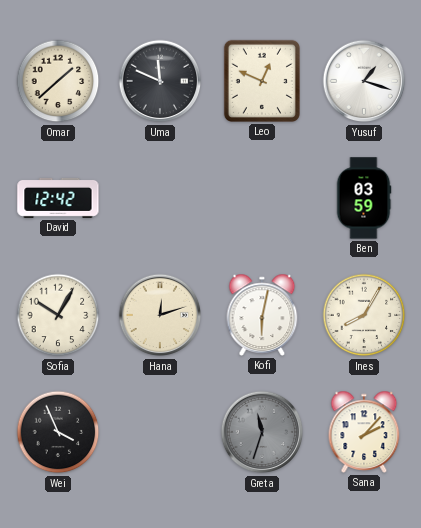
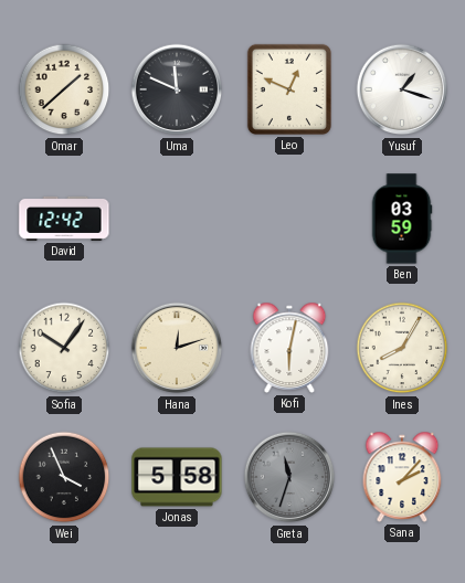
Sofia: 10:05 -> 10:06
Jonas: none -> 5:58
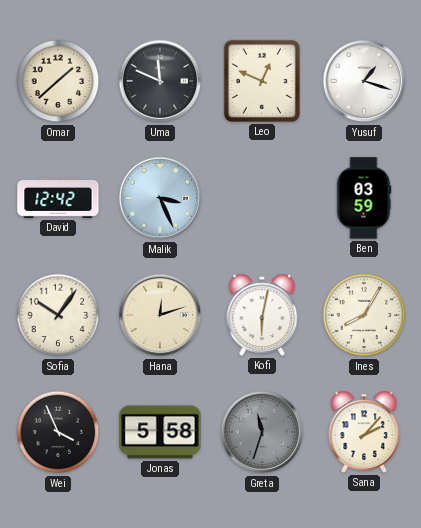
Malik: none -> 3:26
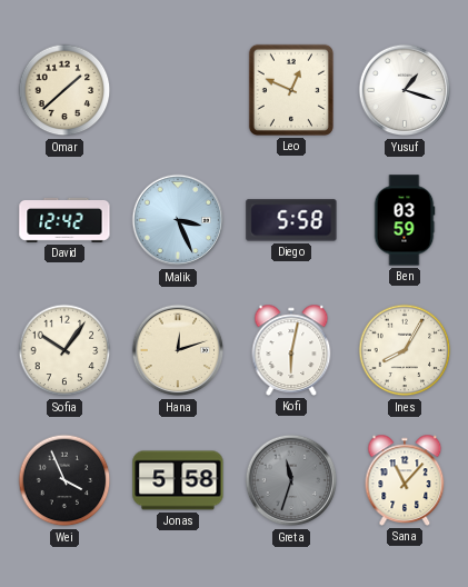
Uma: 11:49 -> none
Diego: none -> 5:58
Sana: 2:07 -> 11:07
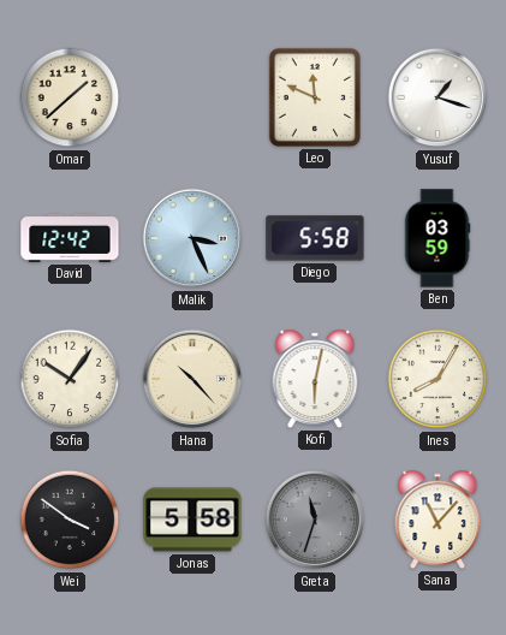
Leo: 12:49 -> 11:49
Hana: 12:12 -> 10:23
Wei: 3:56 -> 3:51
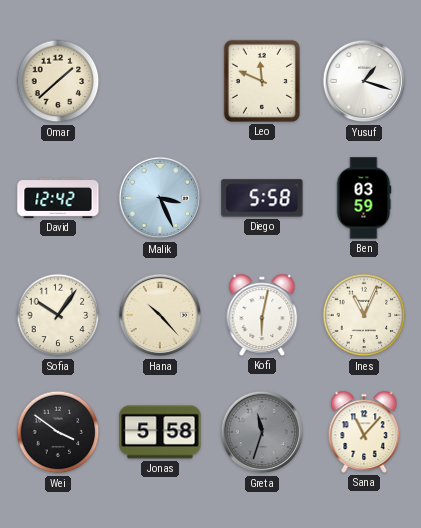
Ines: 8:05 -> 11:04
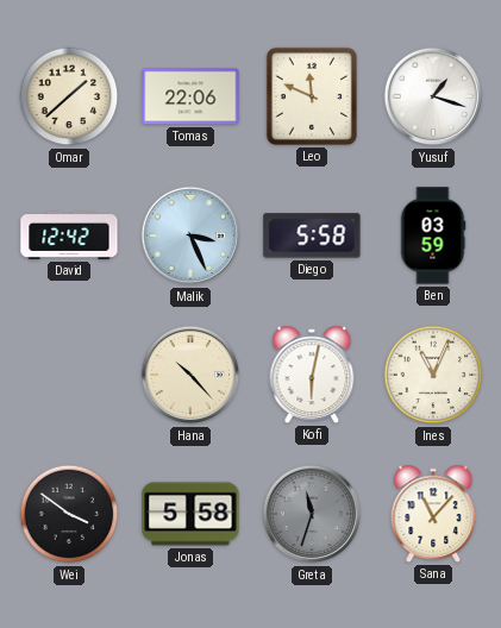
Tomas: none -> 22:06
Sofia: 10:06 -> none
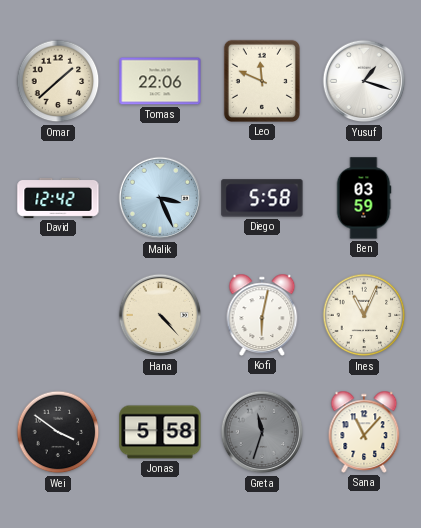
Hana: 10:23 -> 4:23
